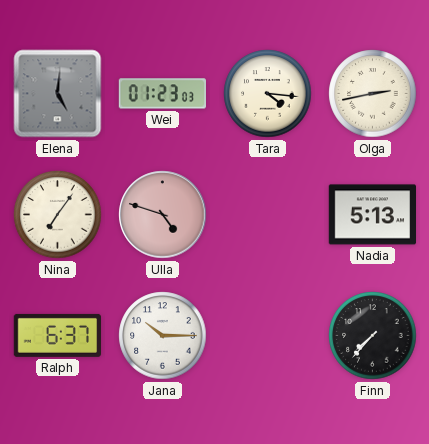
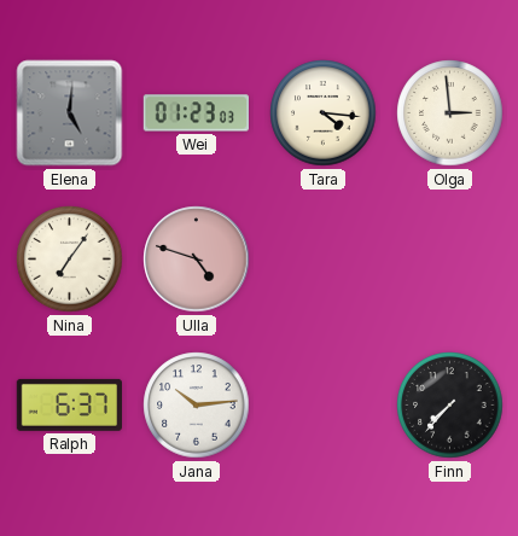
Olga: 2:43 -> 2:59
Nadia: 5:13 -> none
Jana: 10:15 -> 10:14
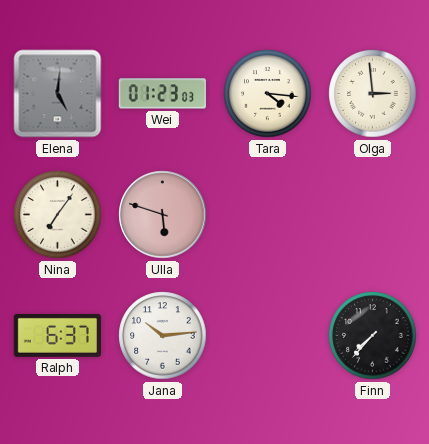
Ulla: 4:48 -> 5:48
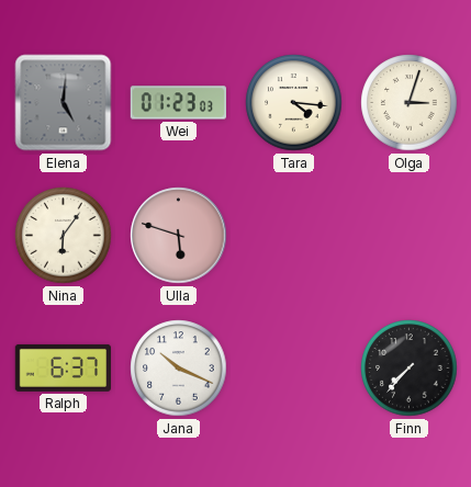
Olga: 2:59 -> 3:03
Nina: 7:06 -> 6:06
Jana: 10:14 -> 10:19
